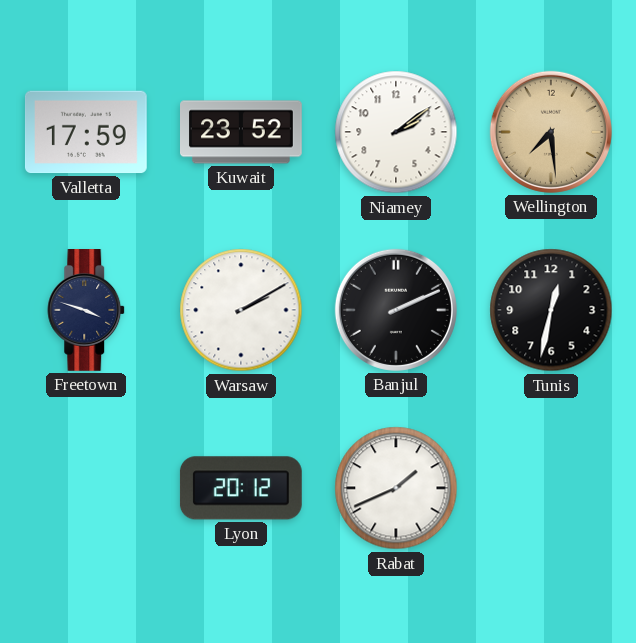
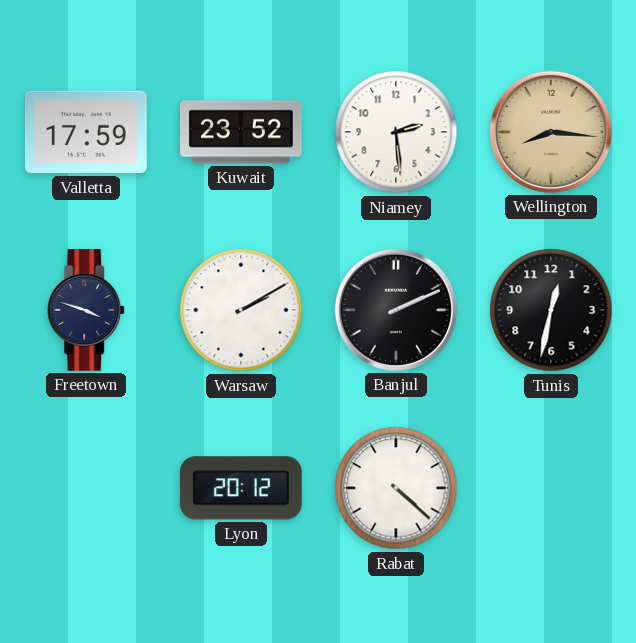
Niamey: 2:09 -> 2:29
Wellington: 7:29 -> 8:16
Rabat: 1:41 -> 4:22
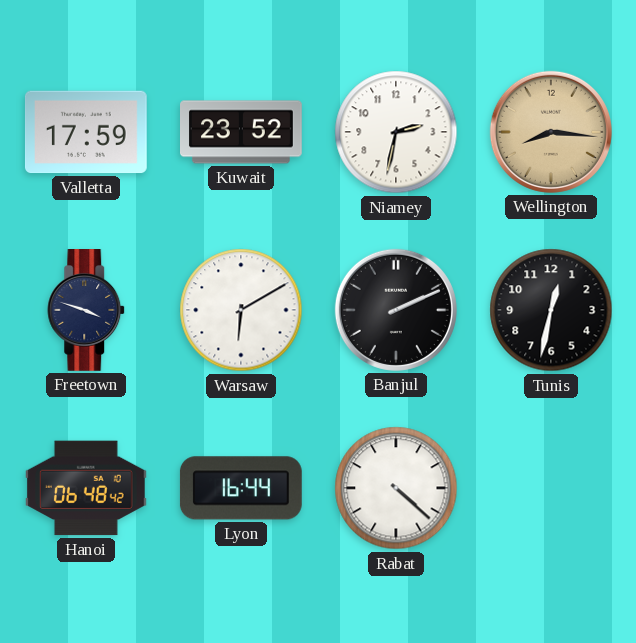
Niamey: 2:29 -> 2:32
Warsaw: 2:10 -> 6:10
Hanoi: none -> 06:48
Lyon: 20:12 -> 16:44
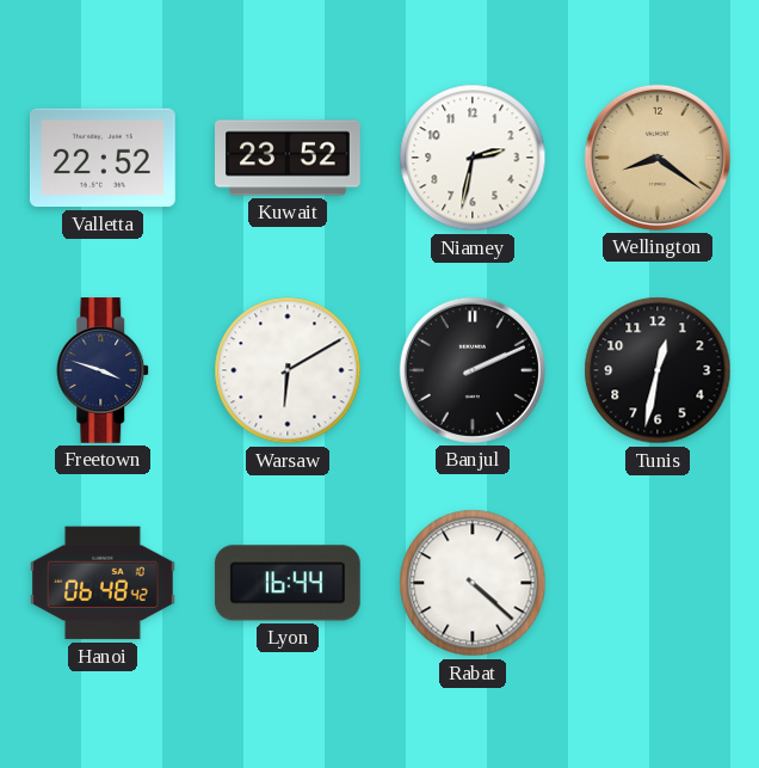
Valletta: 17:59 -> 22:52
Wellington: 8:16 -> 8:21
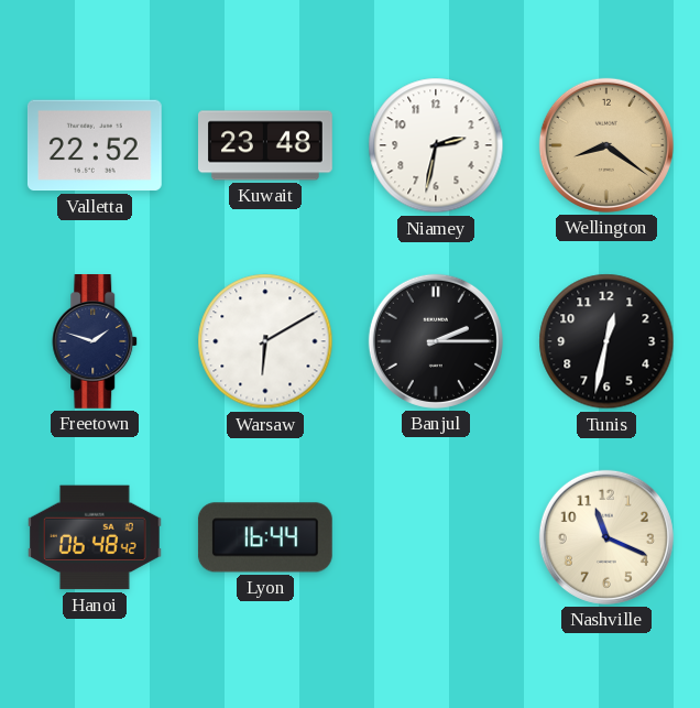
Kuwait: 23:52 -> 23:48
Freetown: 3:48 -> 1:48
Banjul: 2:11 -> 2:15
Rabat: 4:22 -> none
Nashville: none -> 11:19
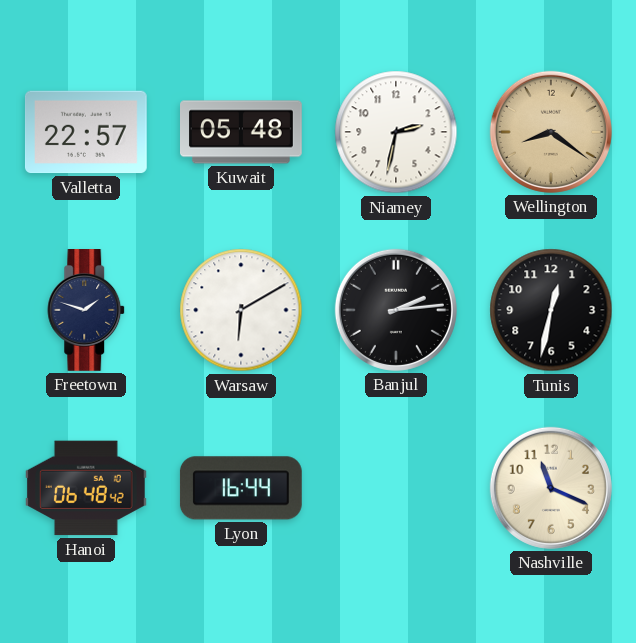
Valletta: 22:52 -> 22:57
Kuwait: 23:48 -> 05:48
Banjul: 2:15 -> 2:14
